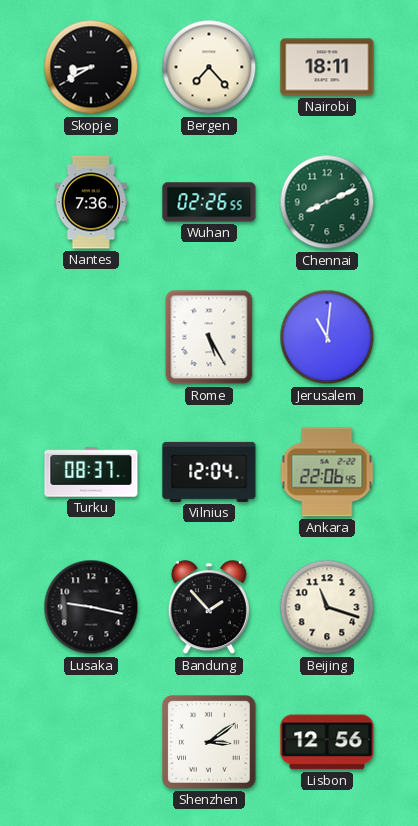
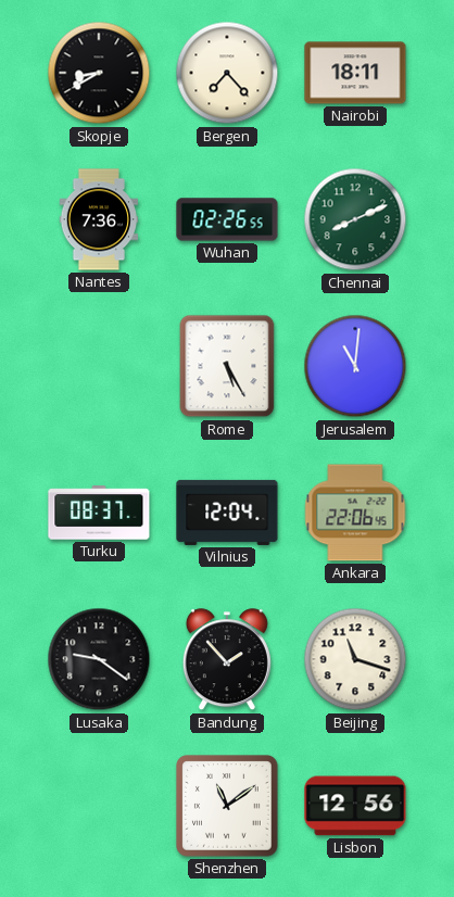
Lusaka: 9:17 -> 9:21
Shenzhen: 3:09 -> 11:09
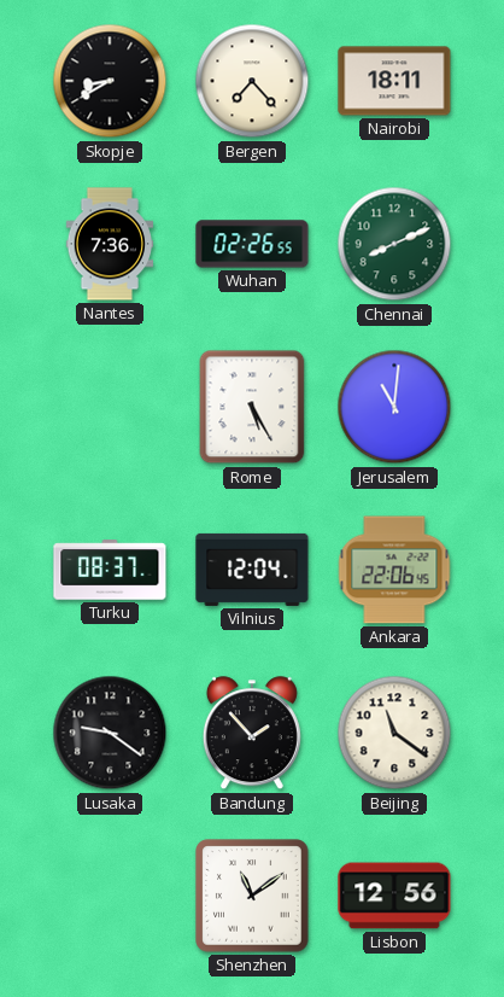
Beijing: 11:18 -> 11:21
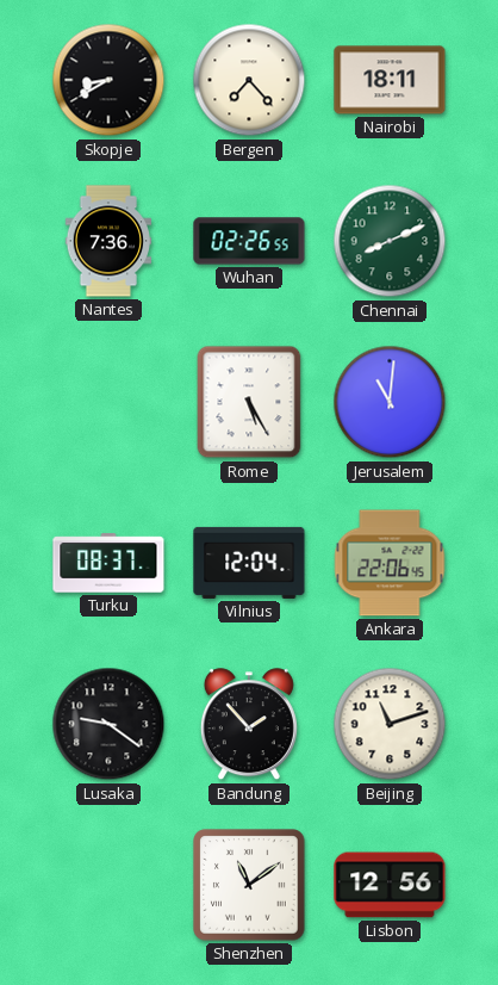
Beijing: 11:21 -> 11:12
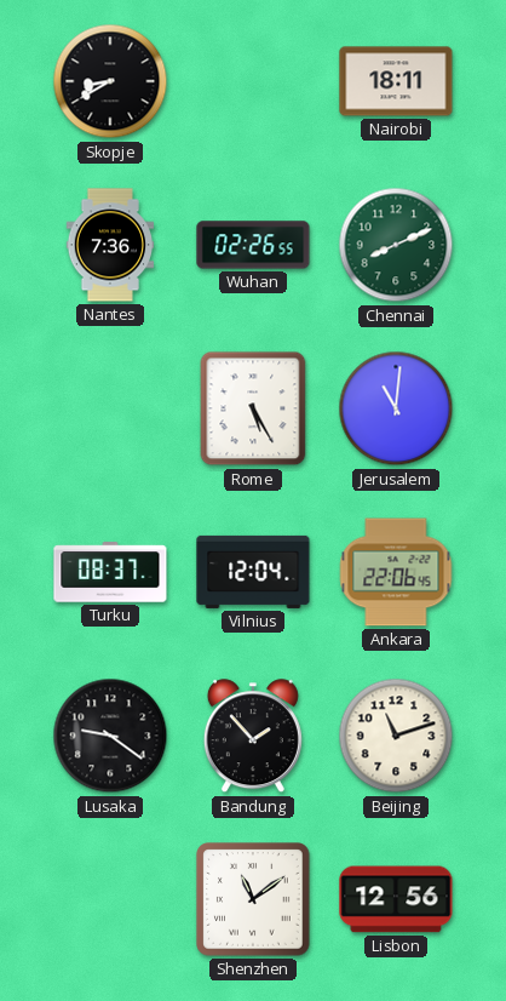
Bergen: 7:23 -> none
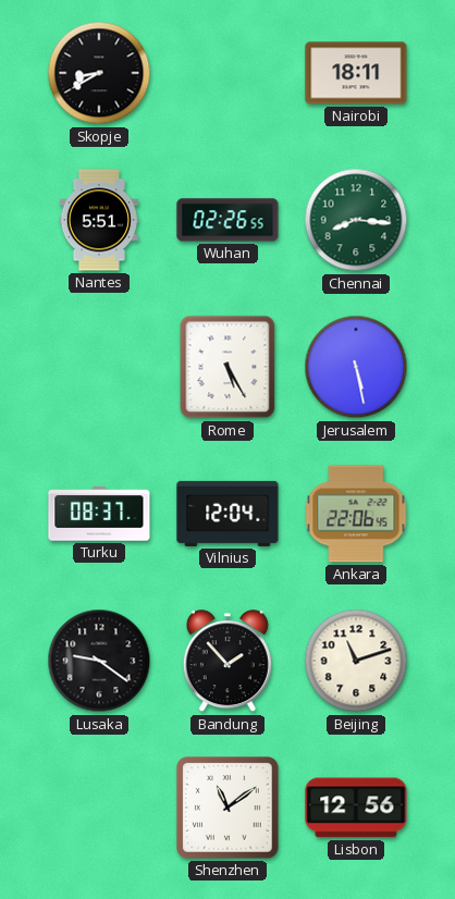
Nantes: 7:36 -> 5:51
Chennai: 8:11 -> 8:16
Jerusalem: 11:01 -> 5:28
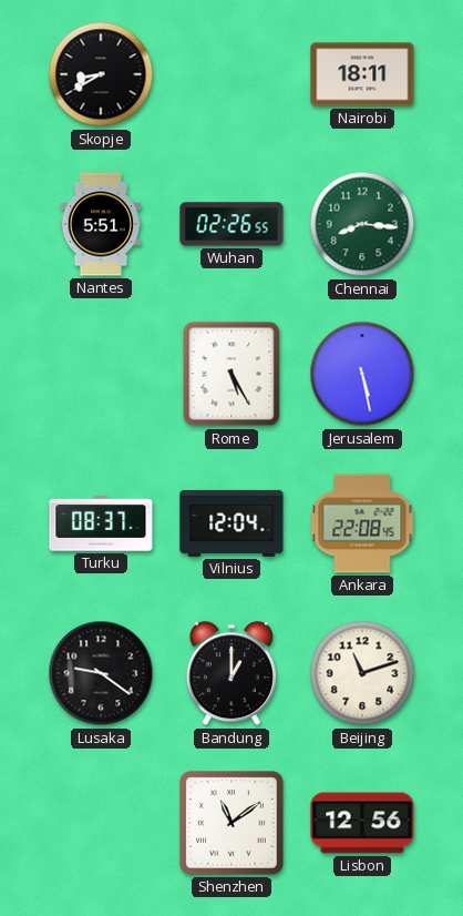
Ankara: 22:06 -> 22:08
Bandung: 1:53 -> 1:00
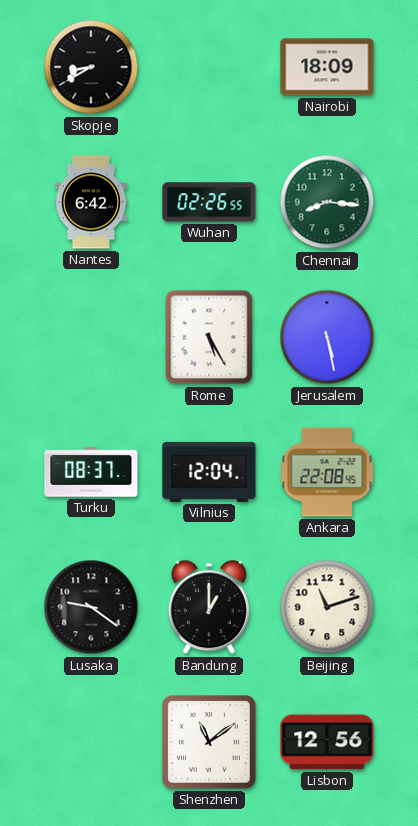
Nairobi: 18:11 -> 18:09
Nantes: 5:51 -> 6:42
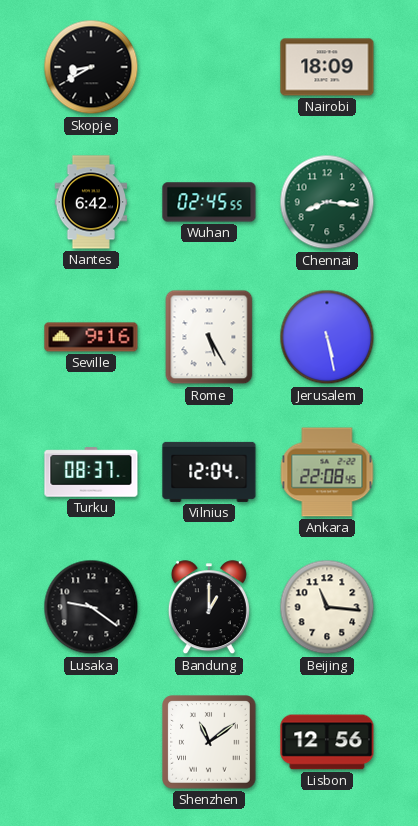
Wuhan: 02:26 -> 02:45
Seville: none -> 9:16
Beijing: 11:12 -> 11:16
